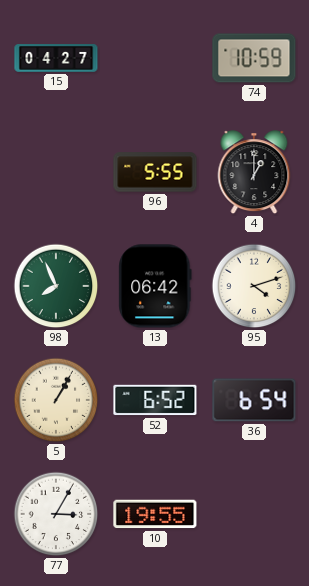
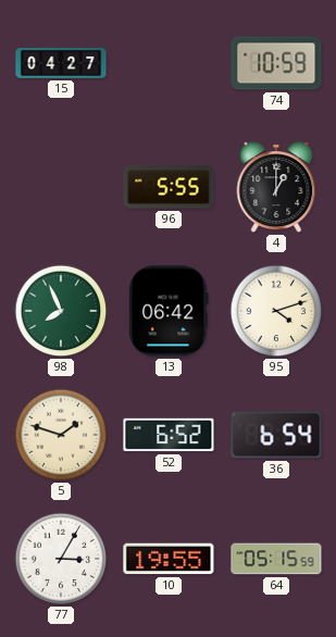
5: 1:05 -> 1:48
64: none -> 05:15
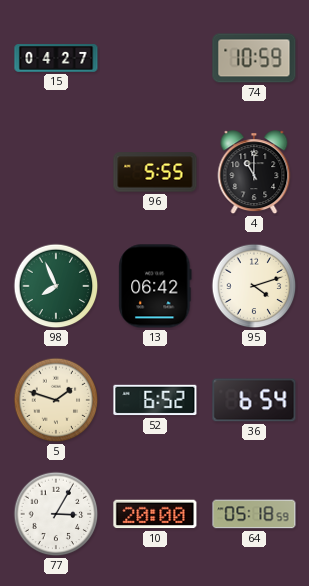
4: 1:00 -> 11:00
10: 19:55 -> 20:00
64: 05:15 -> 05:18
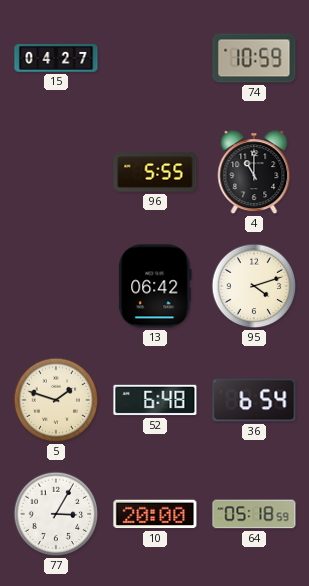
98: 7:56 -> none
52: 6:52 -> 6:48
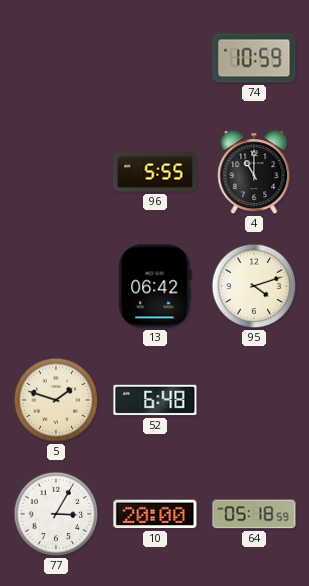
15: 04:27 -> none
36: 6:54 -> none
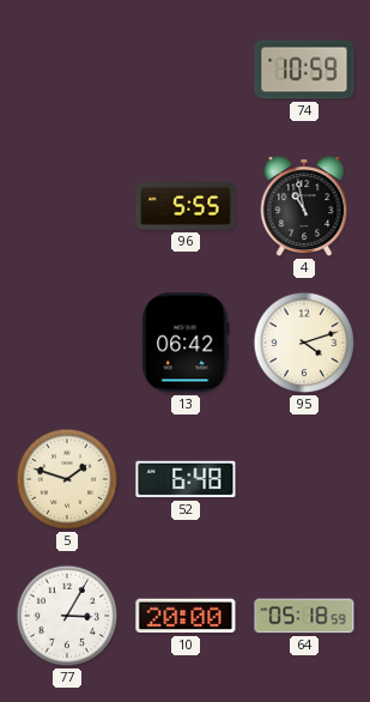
4: 11:00 -> 10:58
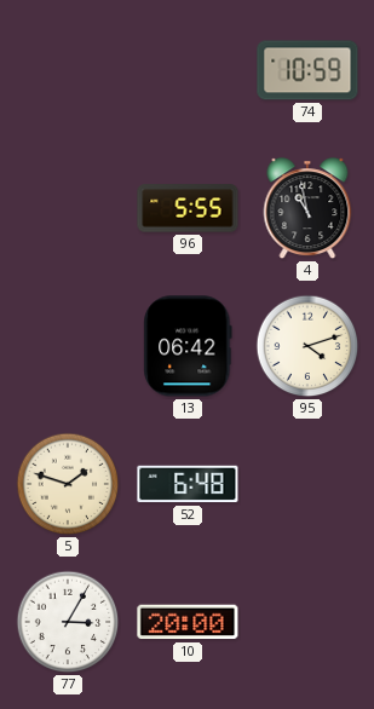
64: 05:18 -> none
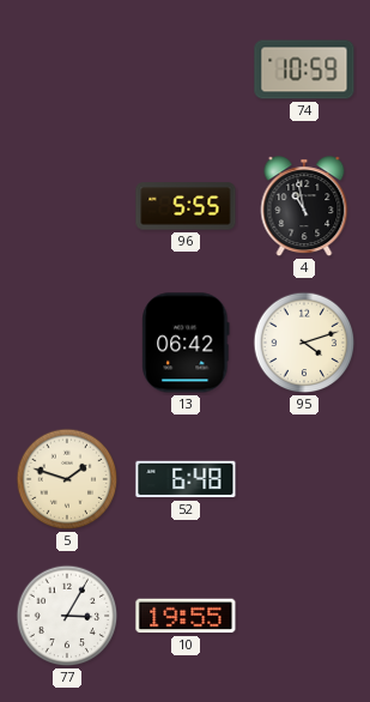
10: 20:00 -> 19:55
